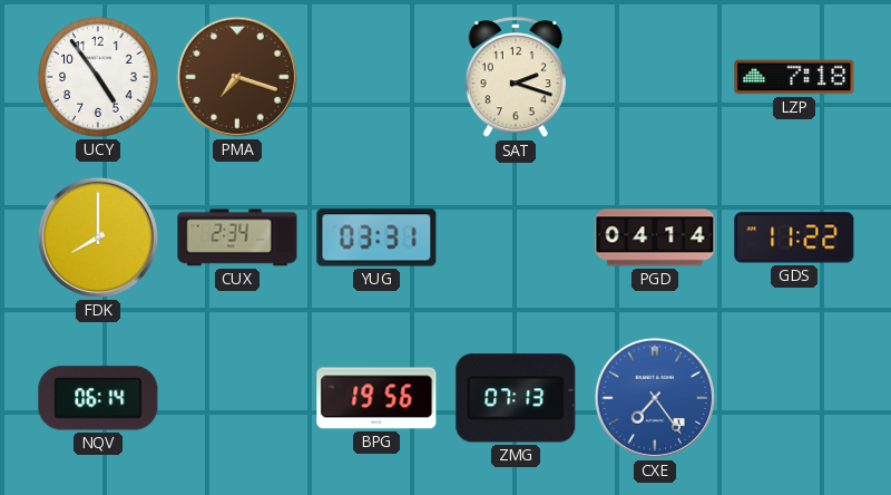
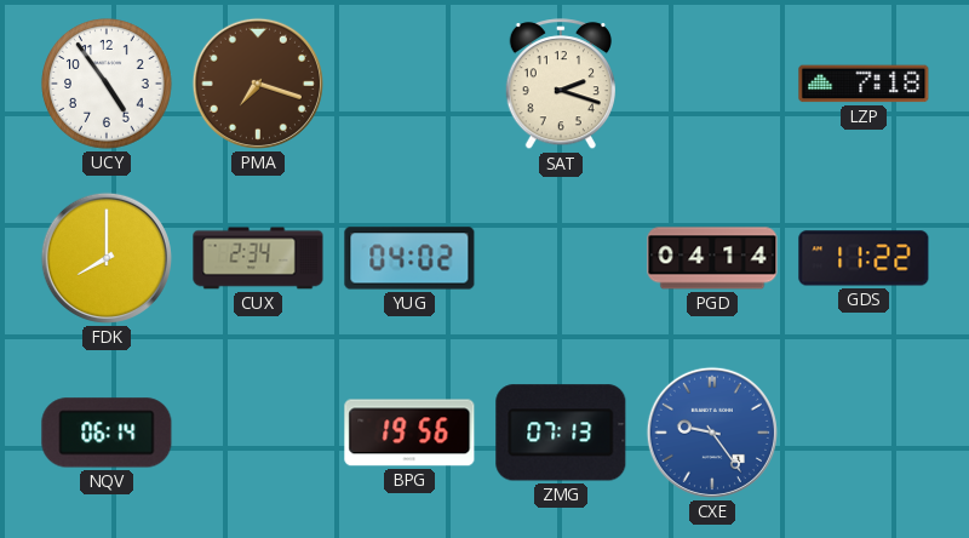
YUG: 03:31 -> 04:02
CXE: 7:24 -> 9:24
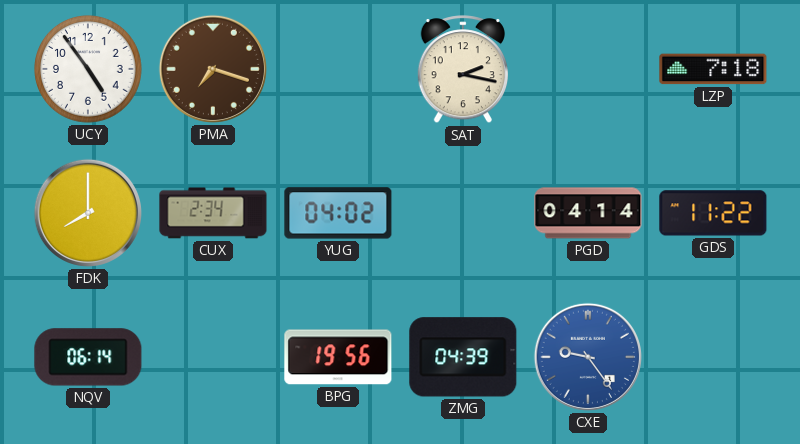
SAT: 2:18 -> 2:17
ZMG: 07:13 -> 04:39
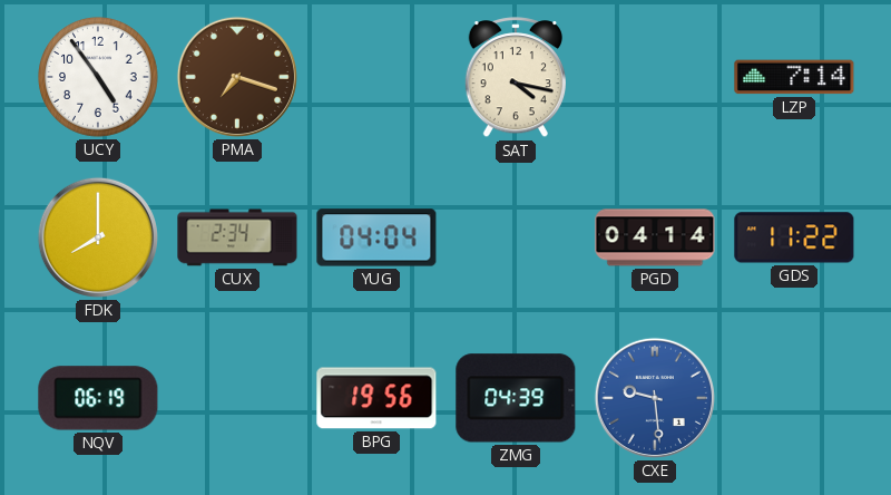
SAT: 2:17 -> 4:17
LZP: 7:18 -> 7:14
YUG: 04:02 -> 04:04
NQV: 06:14 -> 06:19
CXE: 9:24 -> 9:29
